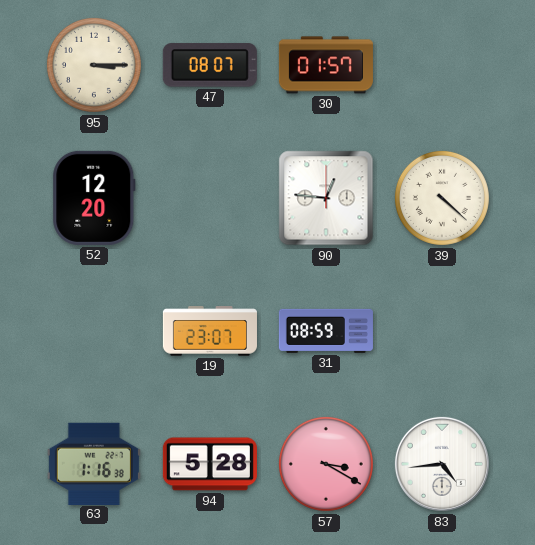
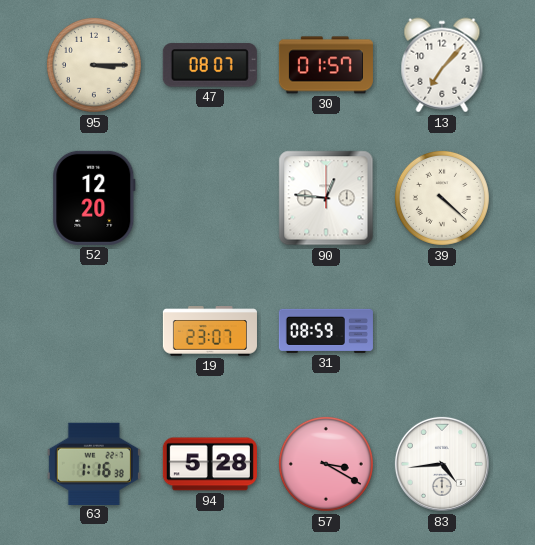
13: none -> 7:07
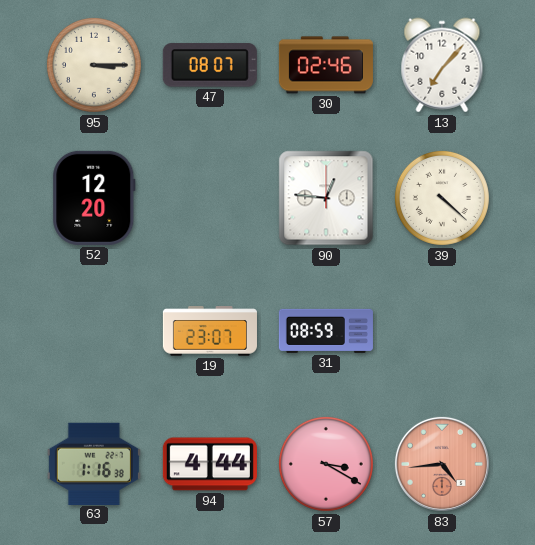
30: 01:57 -> 02:46
94: 5:28 -> 4:44
83 dial: white -> salmon
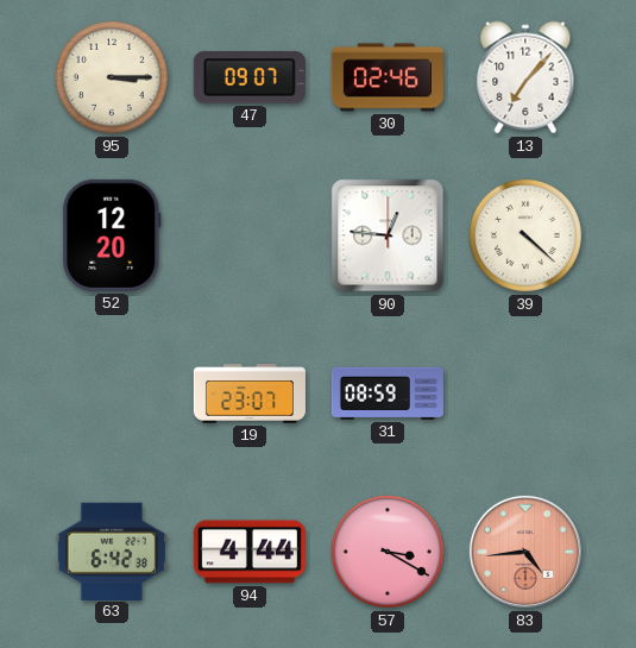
47: 08:07 -> 09:07
63: 1:16 -> 6:42
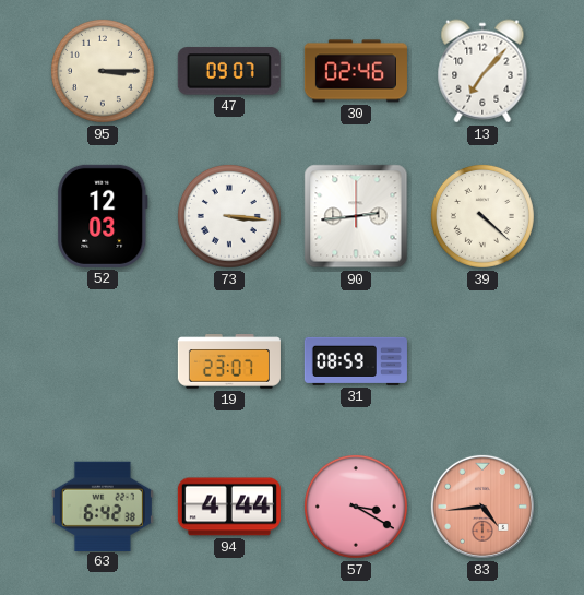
52: 12:20 -> 12:03
73: none -> 3:16
90: 12:46 -> 2:44
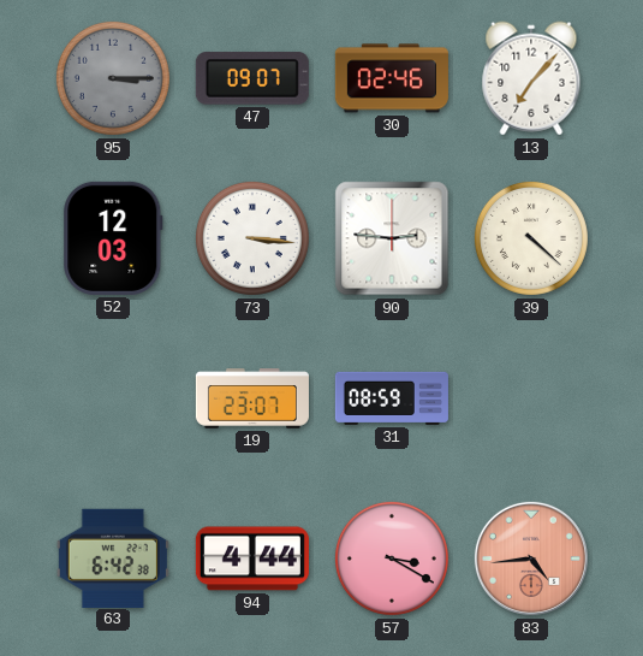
95 dial: cream -> grey
90: 2:44 -> 2:46
